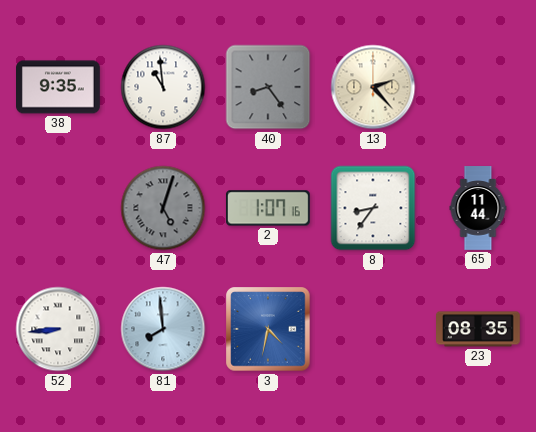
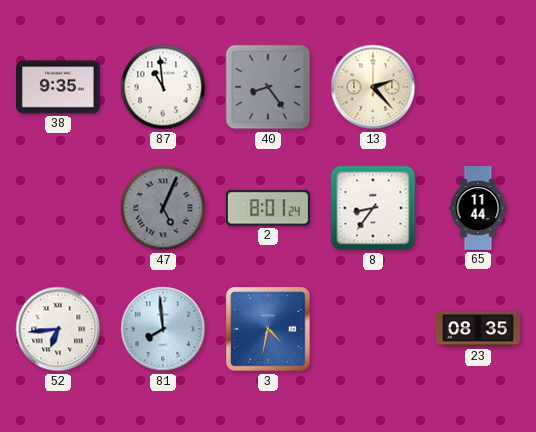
47: 5:03 -> 5:04
2: 1:07 -> 8:01
52: 8:44 -> 6:44
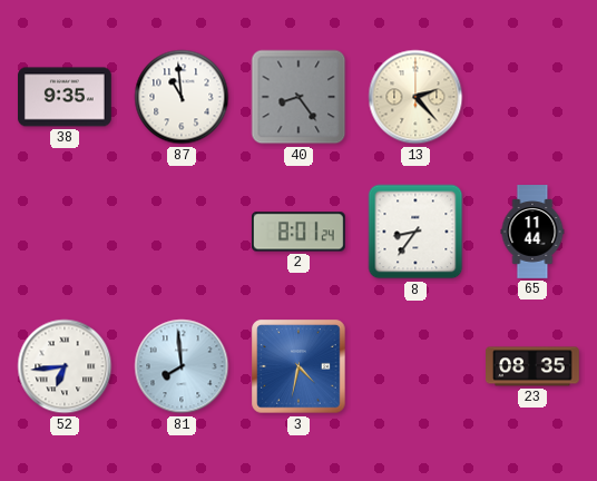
47: 5:04 -> none
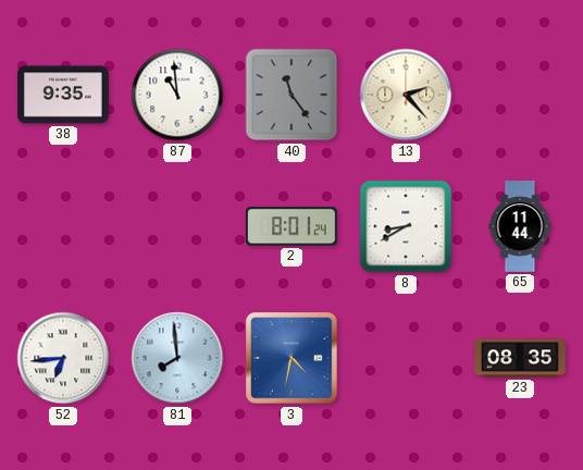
40: 8:24 -> 11:24
8: 8:36 -> 8:40
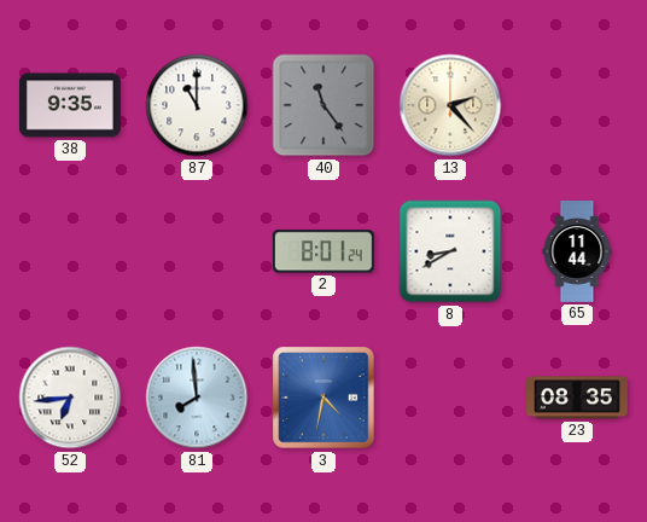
87: 10:59 -> 11:00
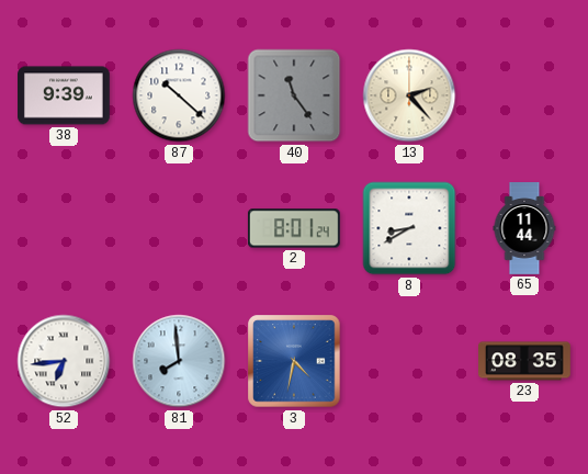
38: 9:35 -> 9:39
87: 11:00 -> 10:22
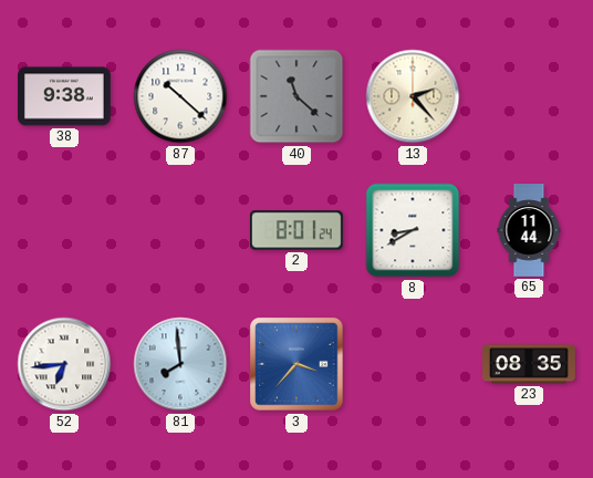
38: 9:39 -> 9:38
40: 11:24 -> 11:22
3: 4:32 -> 3:37
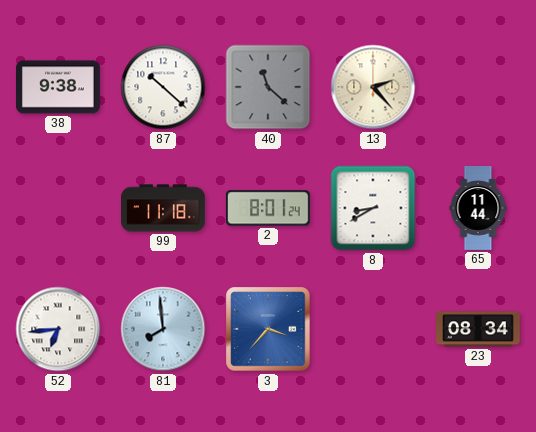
99: none -> 11:18
23: 08:35 -> 08:34
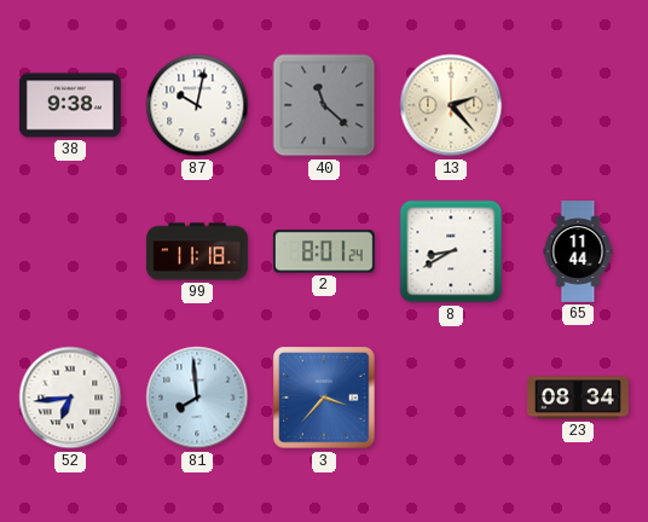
87: 10:22 -> 10:02
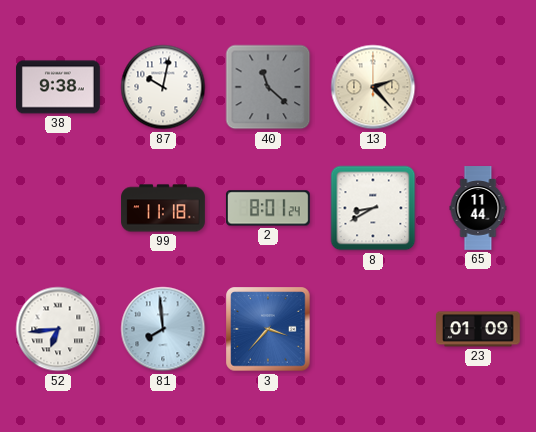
23: 08:34 -> 01:09
